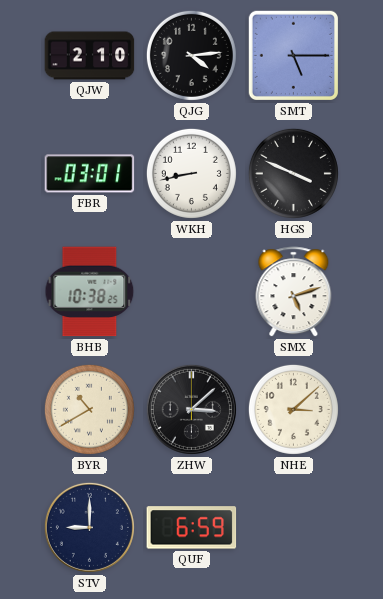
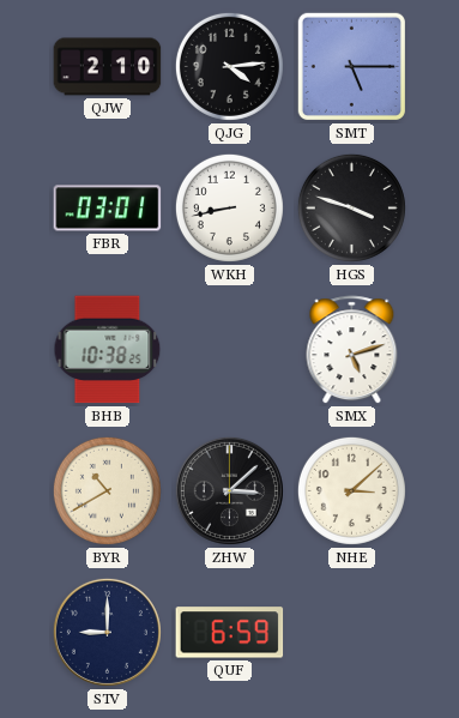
HGS: 3:49 -> 3:48
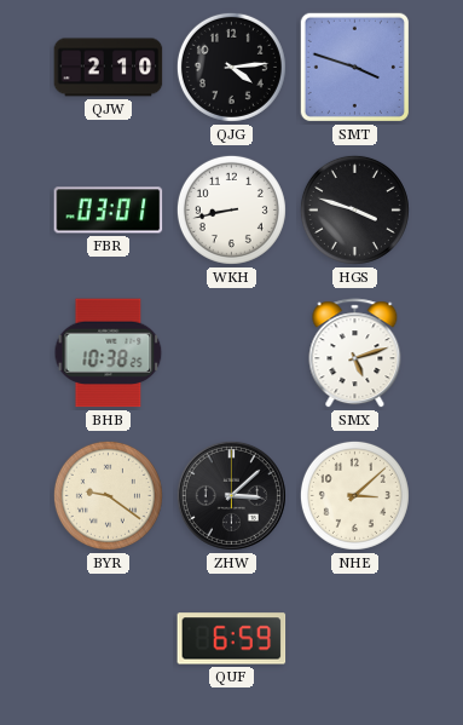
SMT: 5:15 -> 3:48
BYR: 10:40 -> 9:21
STV: 9:00 -> none
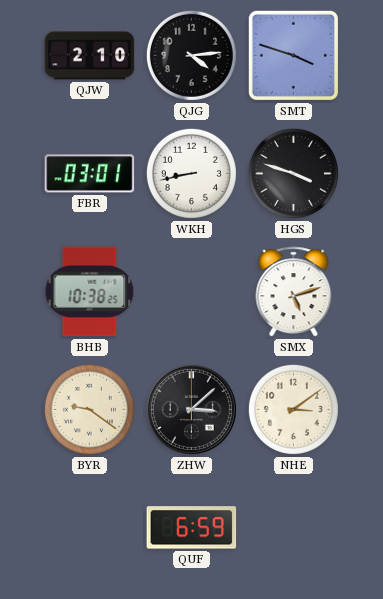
NHE: 3:08 -> 3:09
